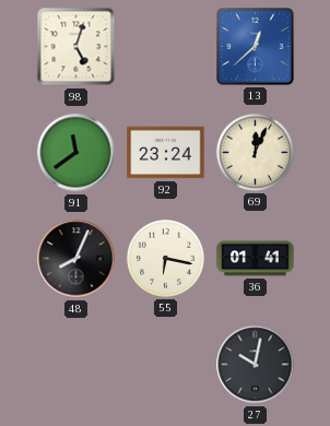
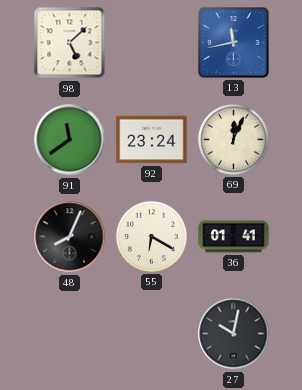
98: 5:03 -> 5:08
13: 12:38 -> 11:43
55: 6:17 -> 6:20
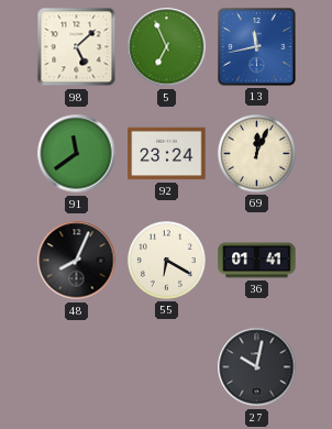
5: none -> 6:56
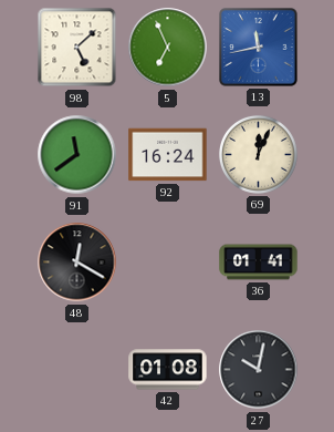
92: 23:24 -> 16:24
48: 8:04 -> 12:20
55: 6:20 -> none
42: none -> 01:08
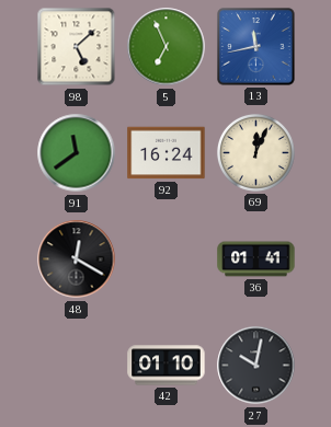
42: 01:08 -> 01:10
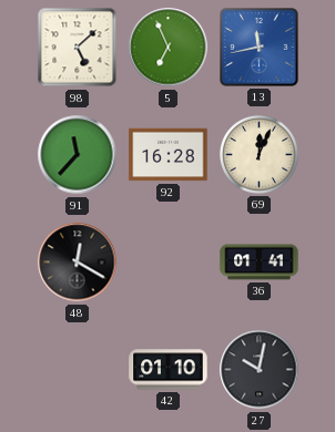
91: 11:39 -> 11:37
92: 16:24 -> 16:28
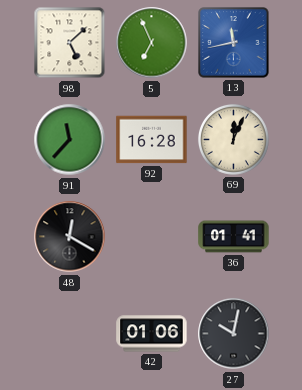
42: 01:10 -> 01:06
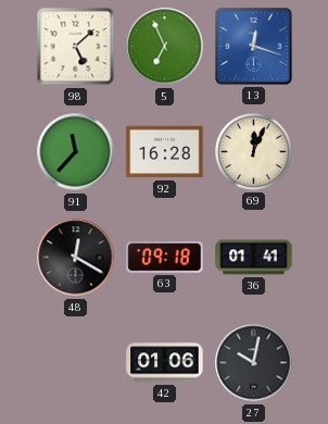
13: 11:43 -> 12:18
63: none -> 09:18
